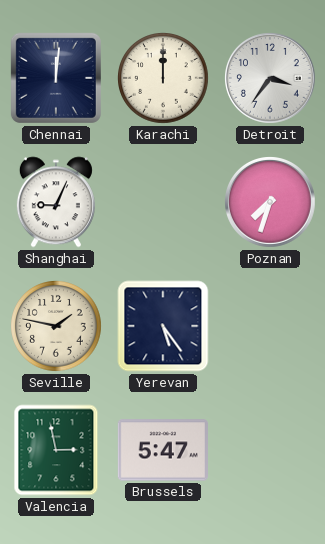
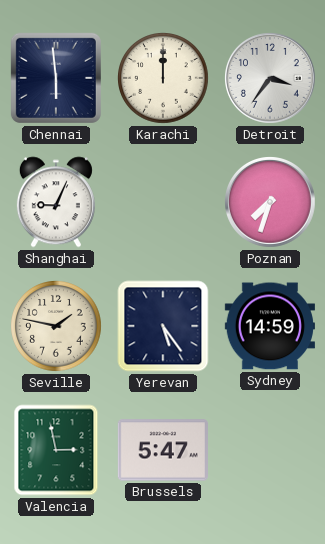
Chennai: 12:01 -> 5:59
Sydney: none -> 14:59
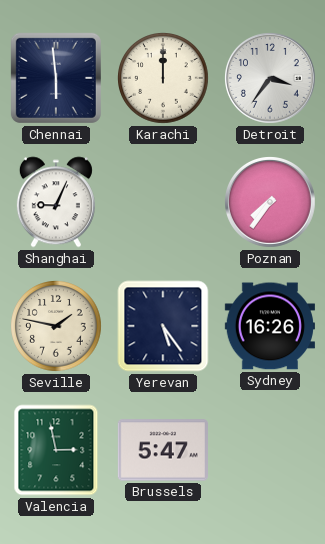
Poznan: 7:33 -> 7:36
Sydney: 14:59 -> 16:26
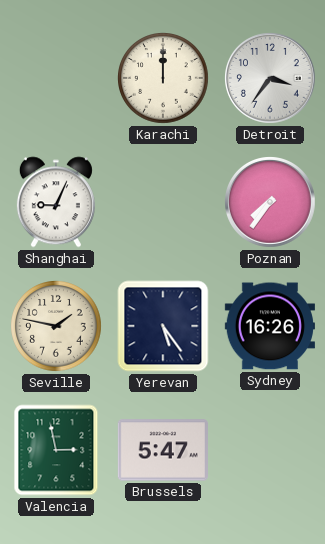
Chennai: 5:59 -> none
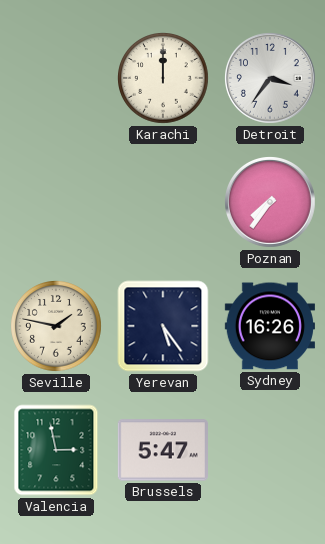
Shanghai: 9:04 -> none
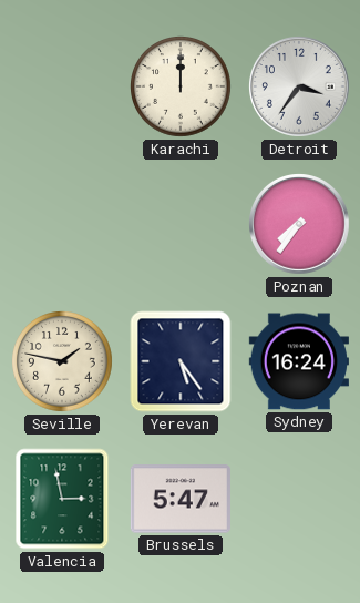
Sydney: 16:26 -> 16:24
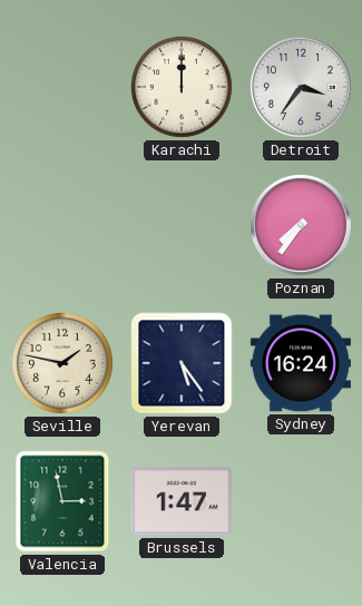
Brussels: 5:47 -> 1:47
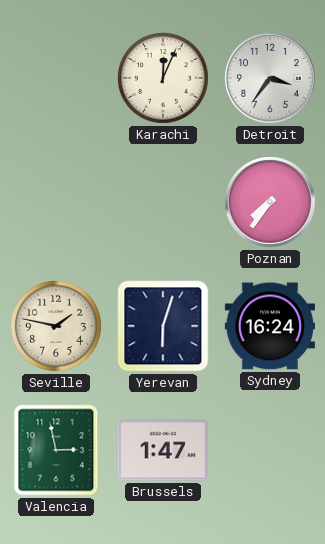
Karachi: 12:00 -> 12:04
Yerevan: 5:24 -> 6:03
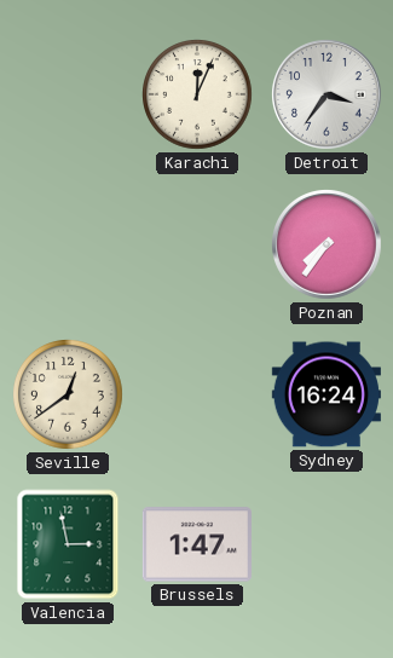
Seville: 1:47 -> 12:39
Yerevan: 6:03 -> none
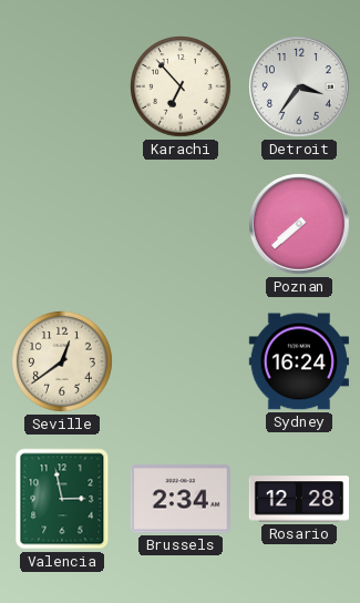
Karachi: 12:04 -> 6:53
Poznan: 7:36 -> 7:38
Brussels: 1:47 -> 2:34
Rosario: none -> 12:28
